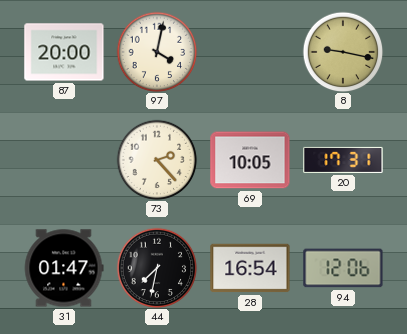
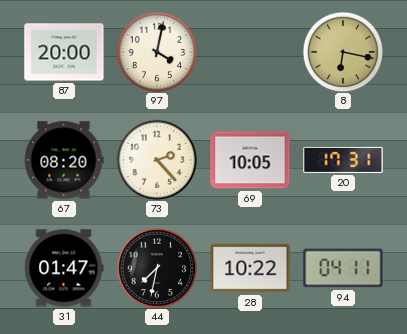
8: 9:17 -> 6:17
67: none -> 08:20
28: 16:54 -> 10:22
94: 12:06 -> 04:11
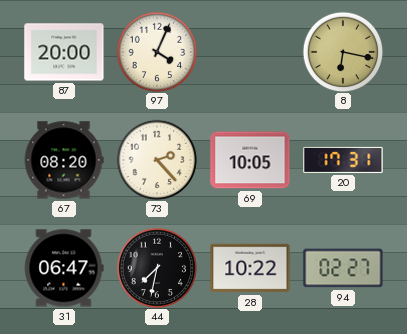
97: 4:02 -> 4:04
31: 01:47 -> 06:47
94: 04:11 -> 02:27
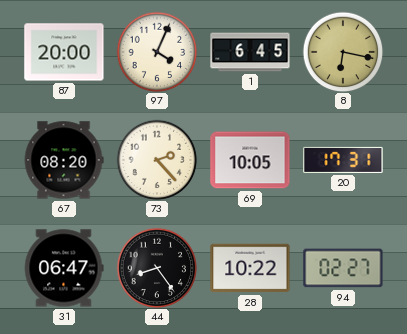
1: none -> 6:45
44: 7:32 -> 8:24
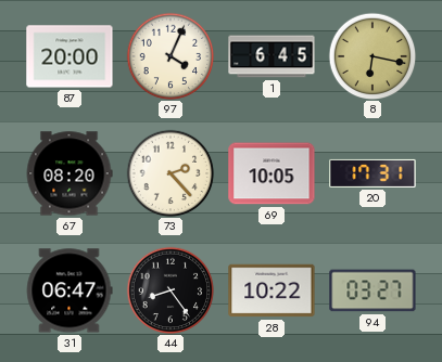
94: 02:27 -> 03:27
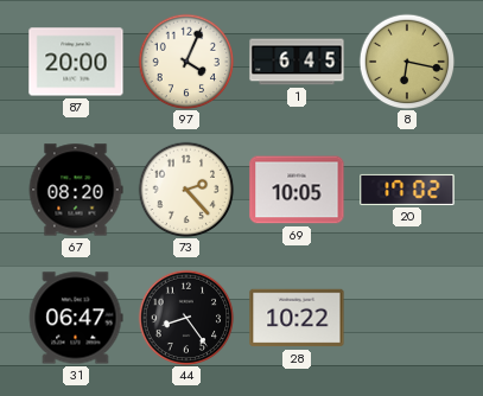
20: 17:31 -> 17:02
94: 03:27 -> none
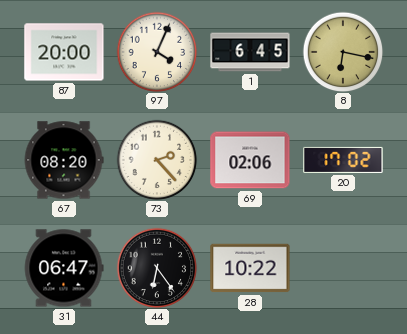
69: 10:05 -> 02:06
44: 8:24 -> 6:24
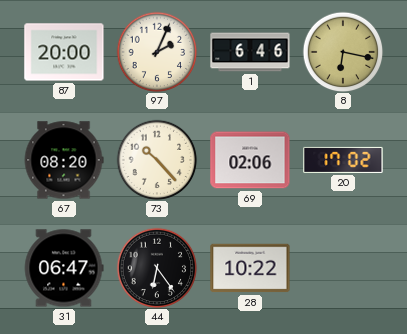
97: 4:04 -> 2:04
1: 6:45 -> 6:46
73: 2:23 -> 10:23
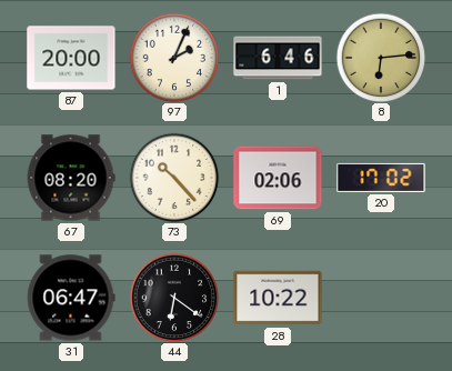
8: 6:17 -> 6:14
44: 6:24 -> 6:21
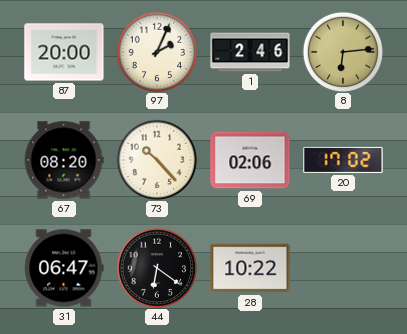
1: 6:46 -> 2:46
